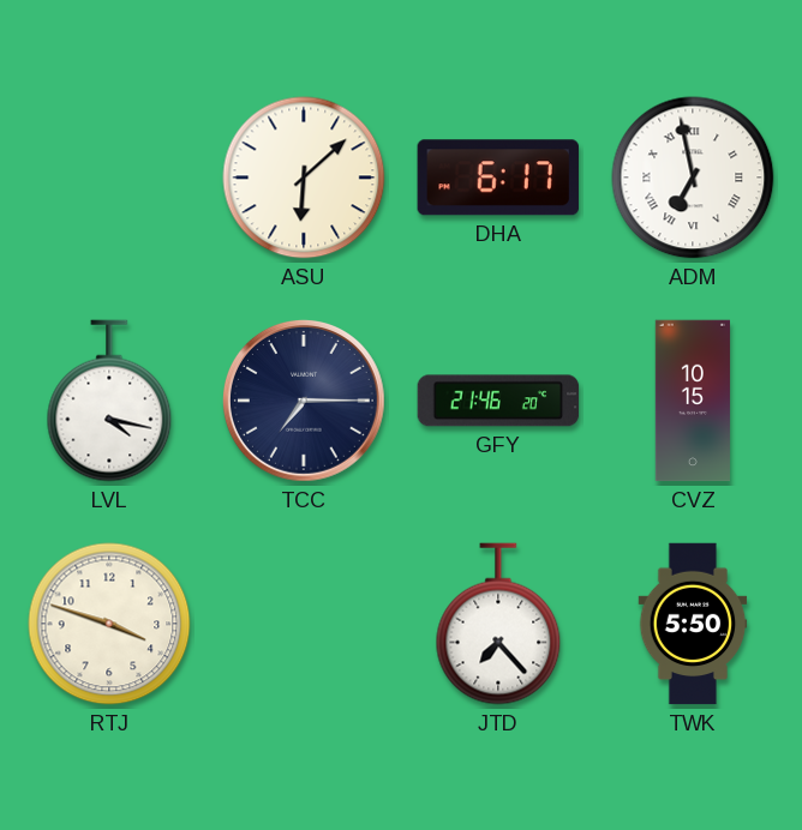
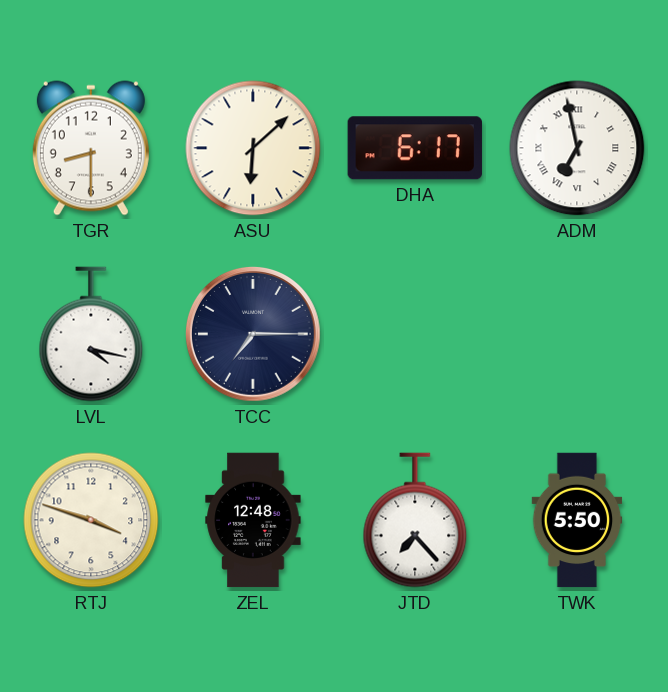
TGR: none -> 8:30
GFY: 21:46 -> none
CVZ: 10:15 -> none
ZEL: none -> 12:48
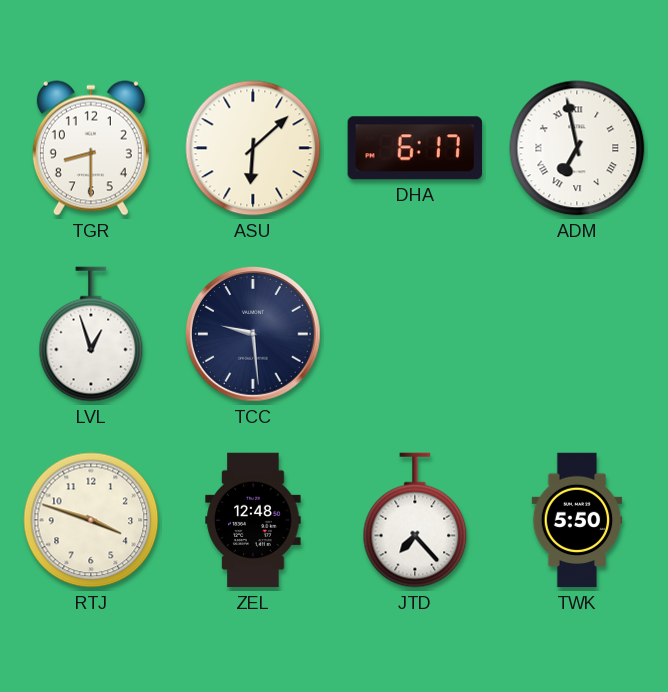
LVL: 4:17 -> 12:57
TCC: 7:15 -> 9:29
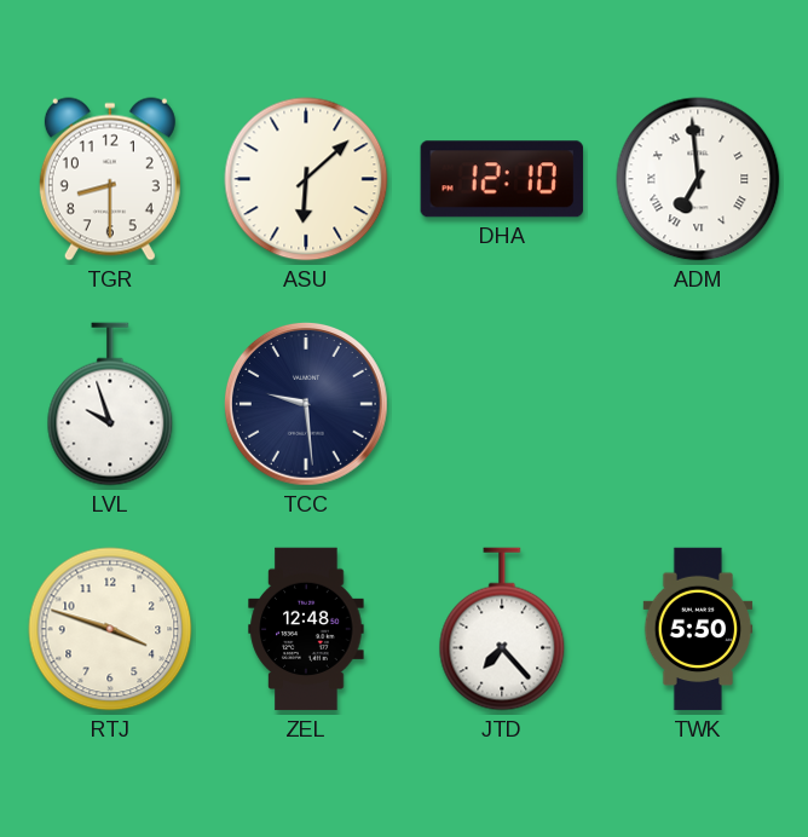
DHA: 6:17 -> 12:10
ADM: 6:58 -> 6:59
LVL: 12:57 -> 9:57
